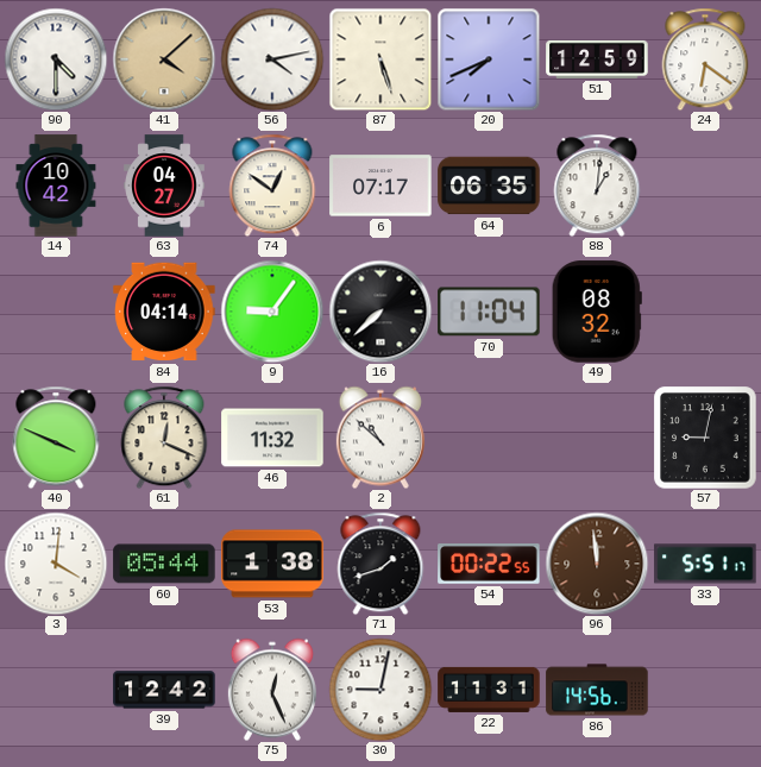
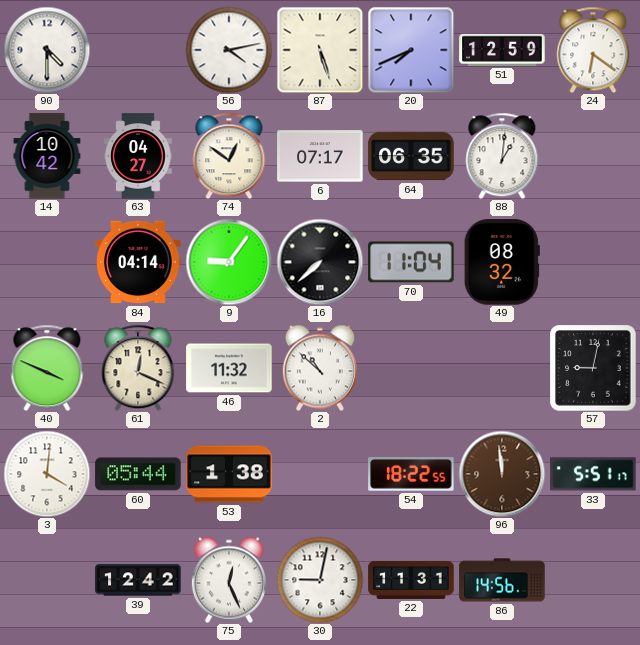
41: 4:08 -> none
71: 1:42 -> none
54: 00:22 -> 18:22
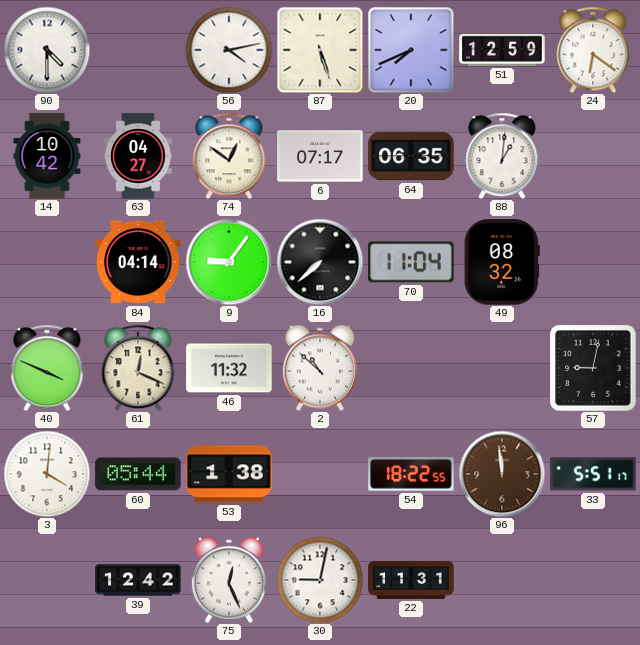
86: 14:56 -> none
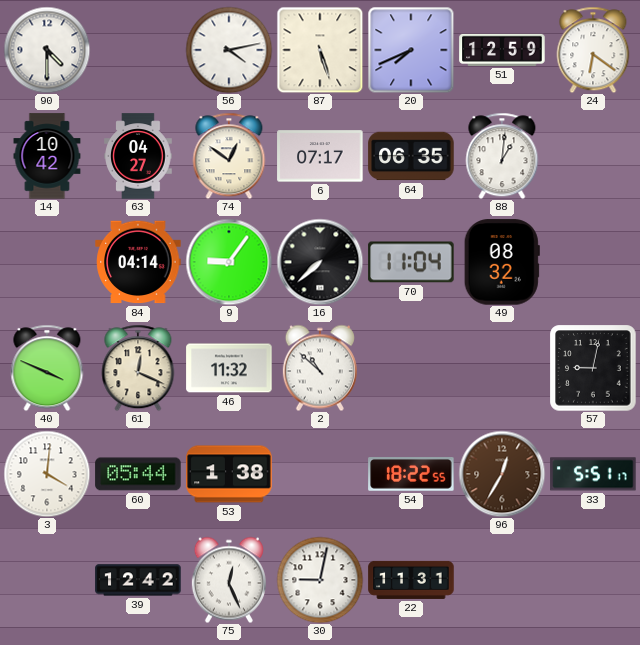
96: 11:59 -> 12:35
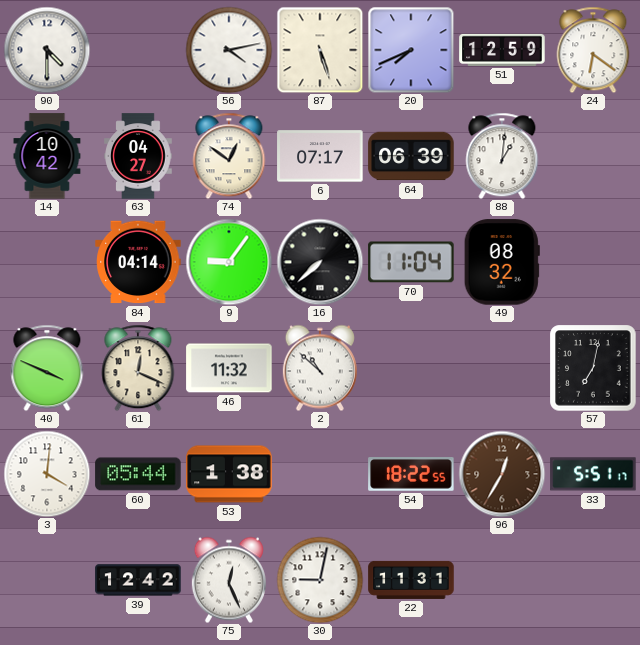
64: 06:35 -> 06:39
57: 9:02 -> 7:02
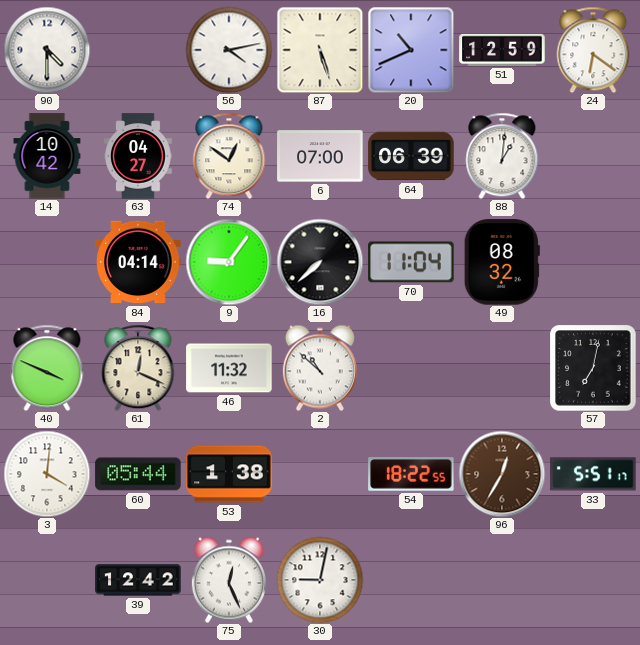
20: 7:41 -> 10:41
6: 07:17 -> 07:00
22: 11:31 -> none
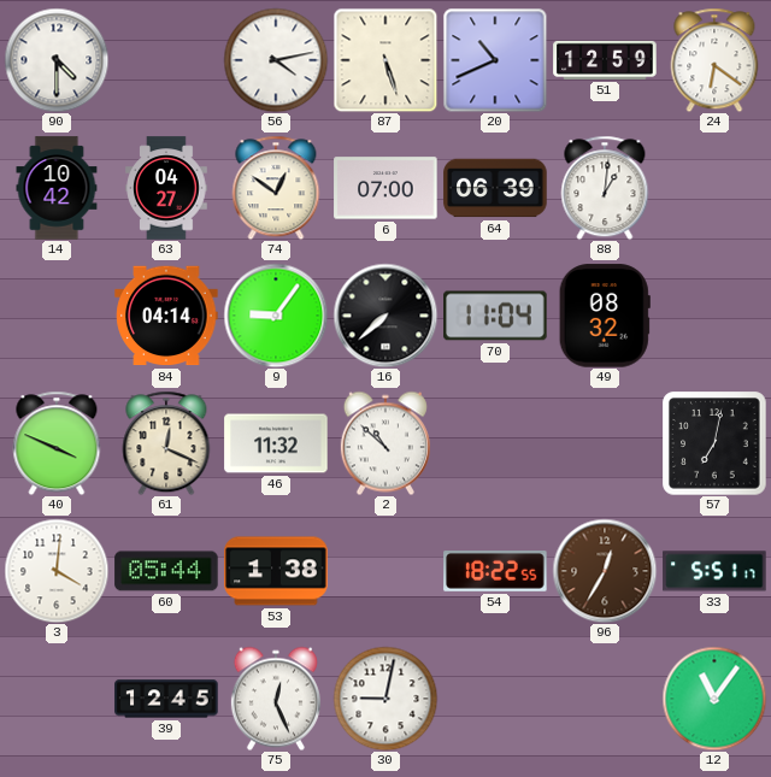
39: 12:42 -> 12:45
12: none -> 11:06
